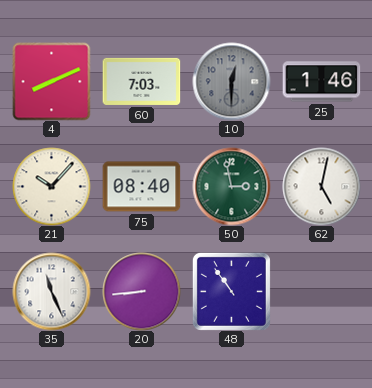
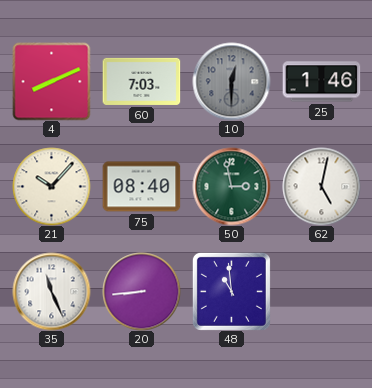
48: 10:54 -> 10:59
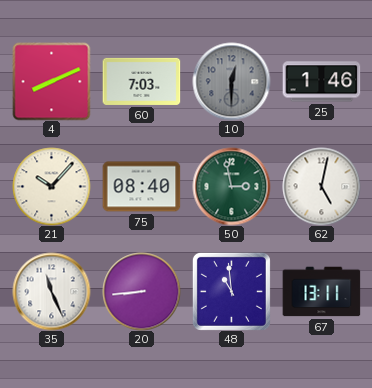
67: none -> 13:11
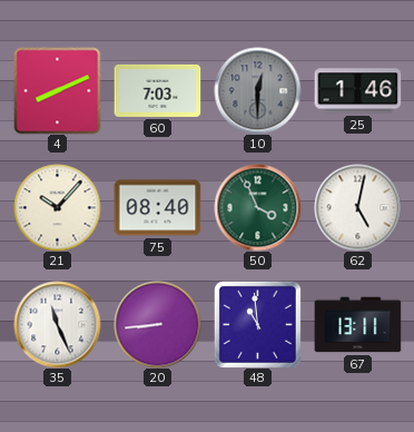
50: 2:58 -> 3:56
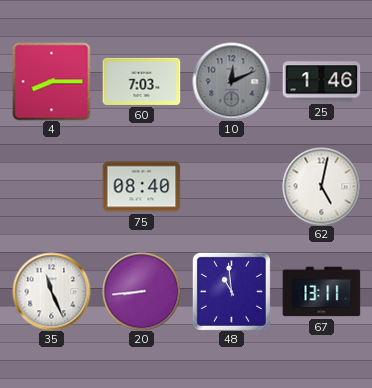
4: 8:11 -> 8:15
10: 12:30 -> 12:11
21: 10:07 -> none
50: 3:56 -> none
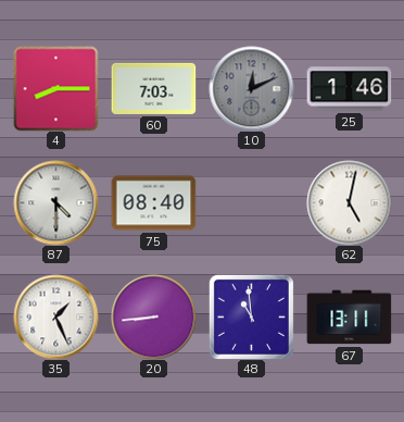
87: none -> 4:30
35: 11:26 -> 1:26
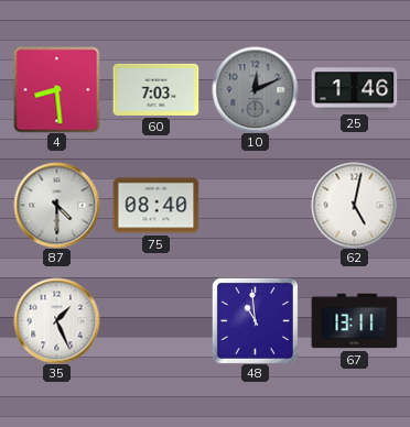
4: 8:15 -> 8:29
20: 8:44 -> none
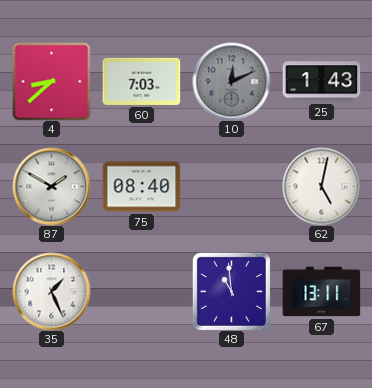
4: 8:29 -> 8:38
25: 1:46 -> 1:43
87: 4:30 -> 1:50
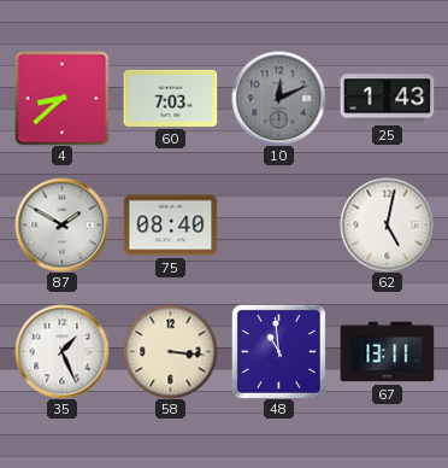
58: none -> 3:16
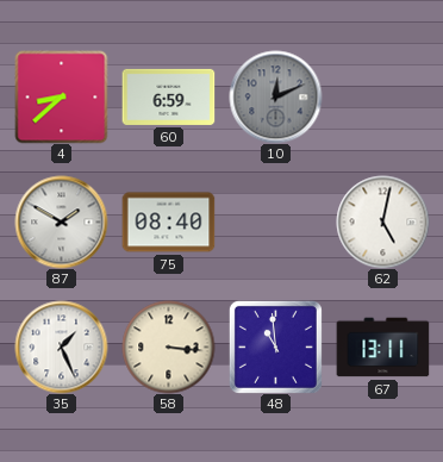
60: 7:03 -> 6:59
25: 1:43 -> none
